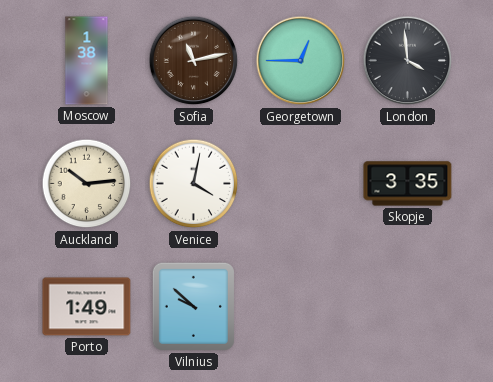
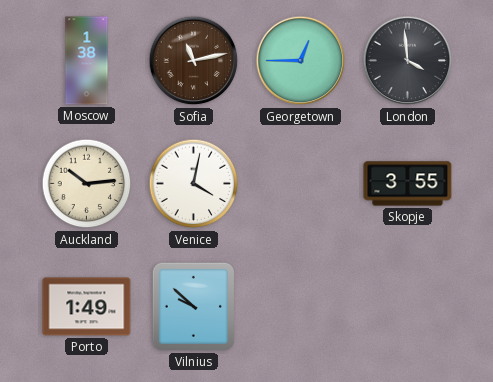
Skopje: 3:35 -> 3:55
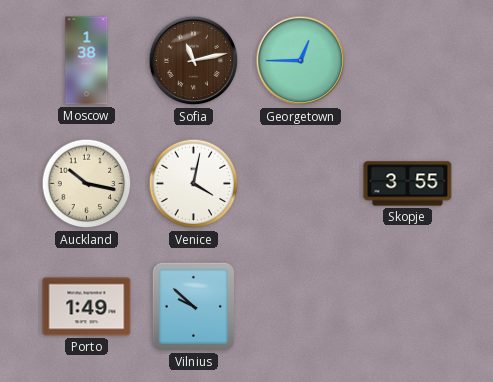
London: 3:59 -> none
Auckland: 10:14 -> 10:17
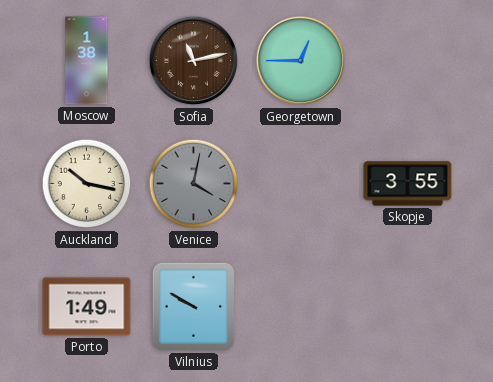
Venice dial: white -> grey
Vilnius: 9:52 -> 9:50
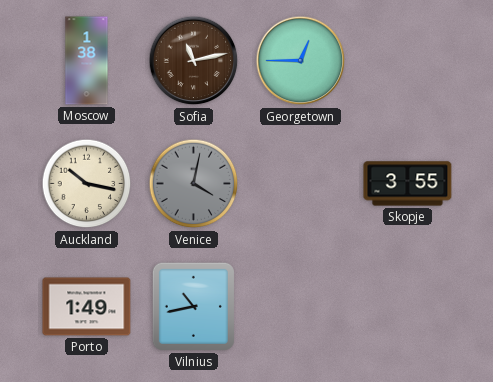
Vilnius: 9:50 -> 10:43
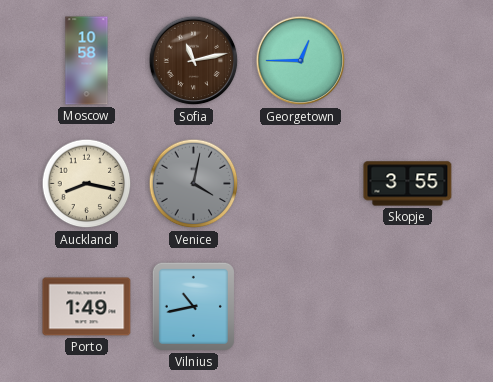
Moscow: 1:38 -> 10:58
Auckland: 10:17 -> 8:17
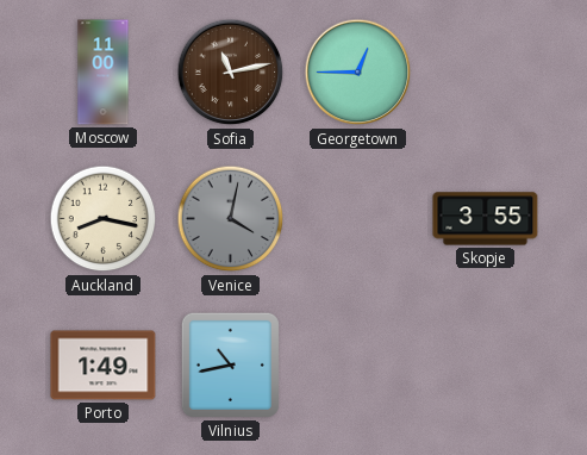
Moscow: 10:58 -> 11:00
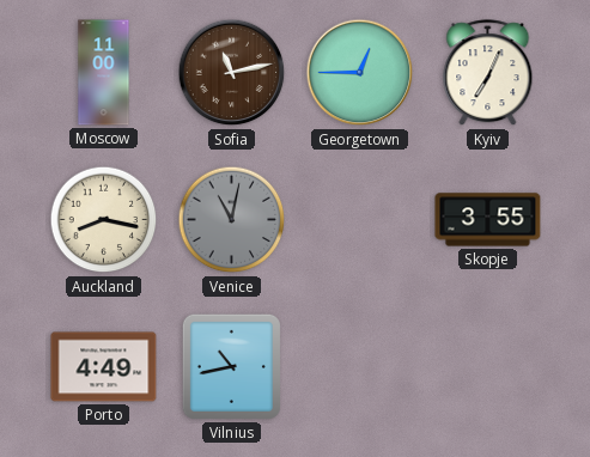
Kyiv: none -> 7:04
Venice: 4:02 -> 11:02
Porto: 1:49 -> 4:49
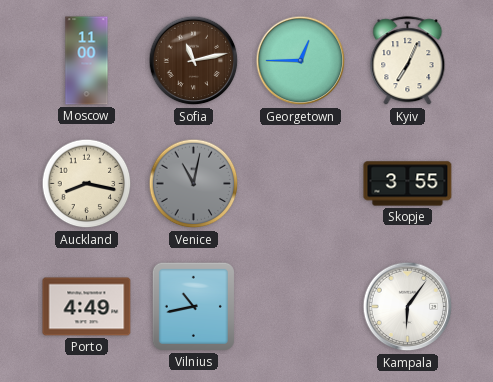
Kampala: none -> 6:06
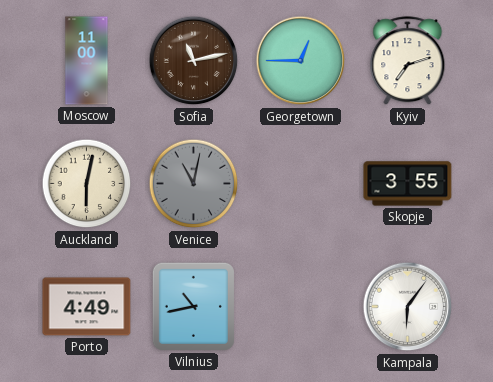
Kyiv: 7:04 -> 7:12
Auckland: 8:17 -> 6:02
